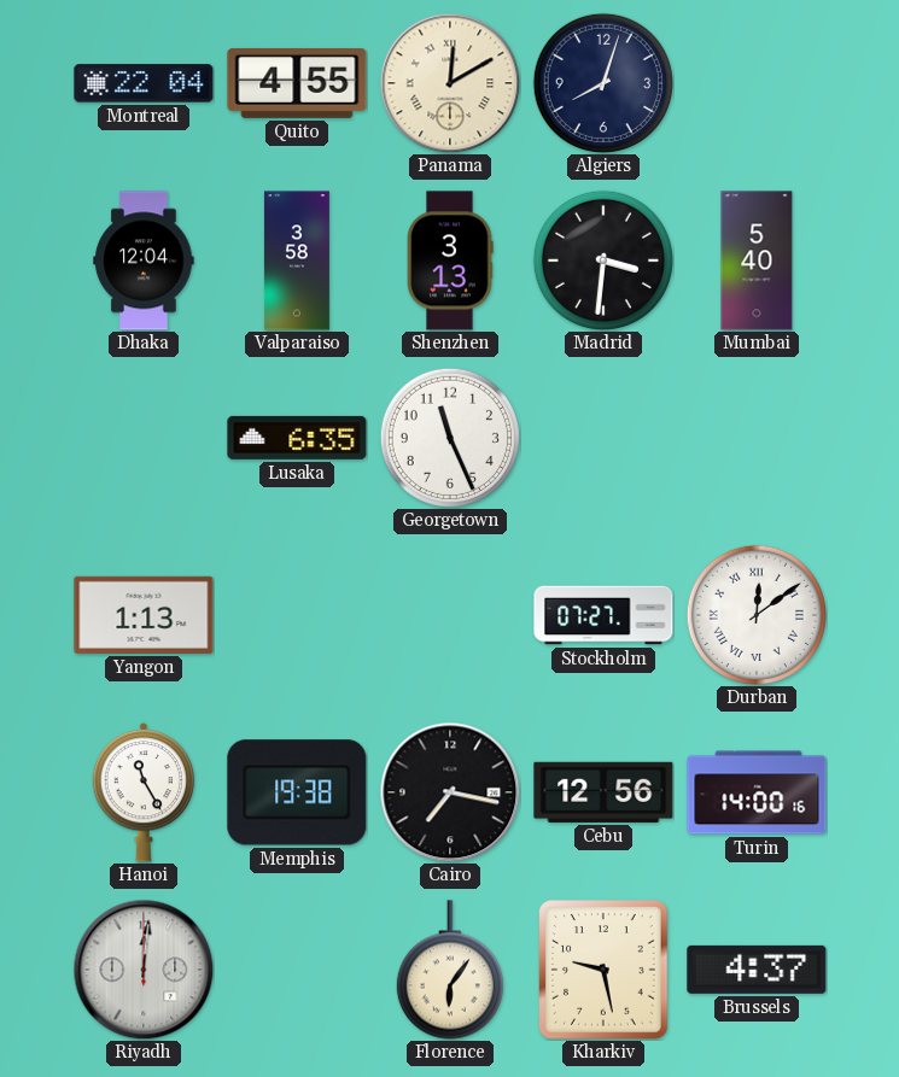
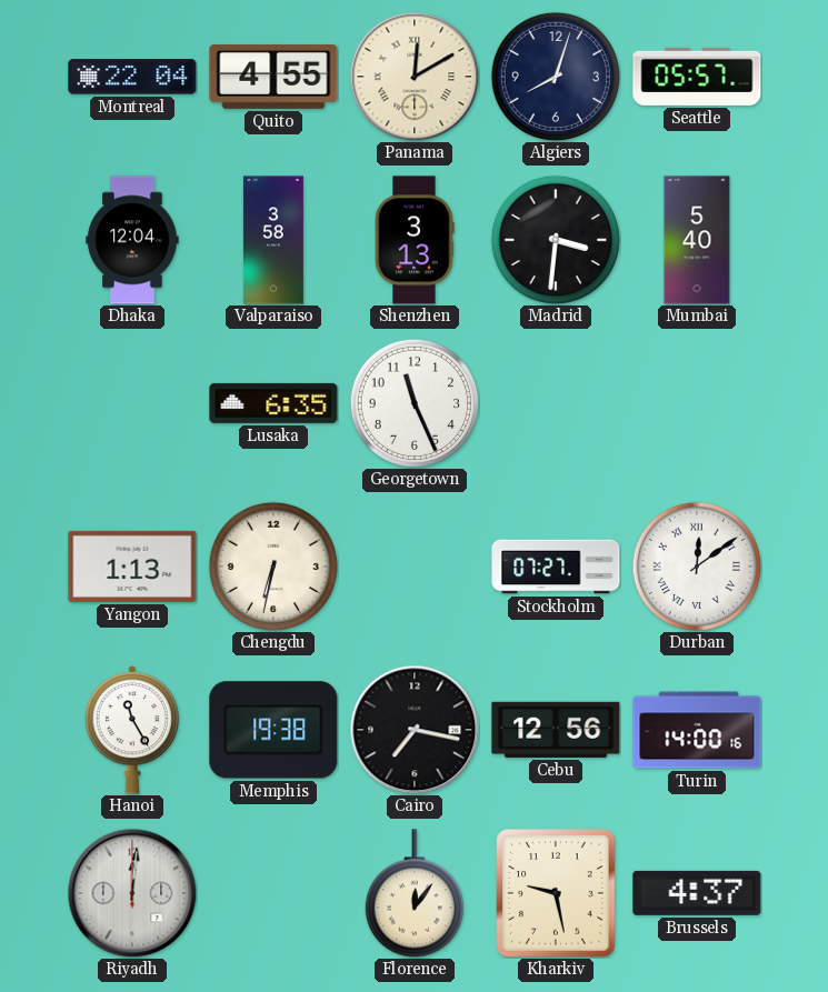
Seattle: none -> 05:57
Chengdu: none -> 6:32
Florence: 6:06 -> 12:06
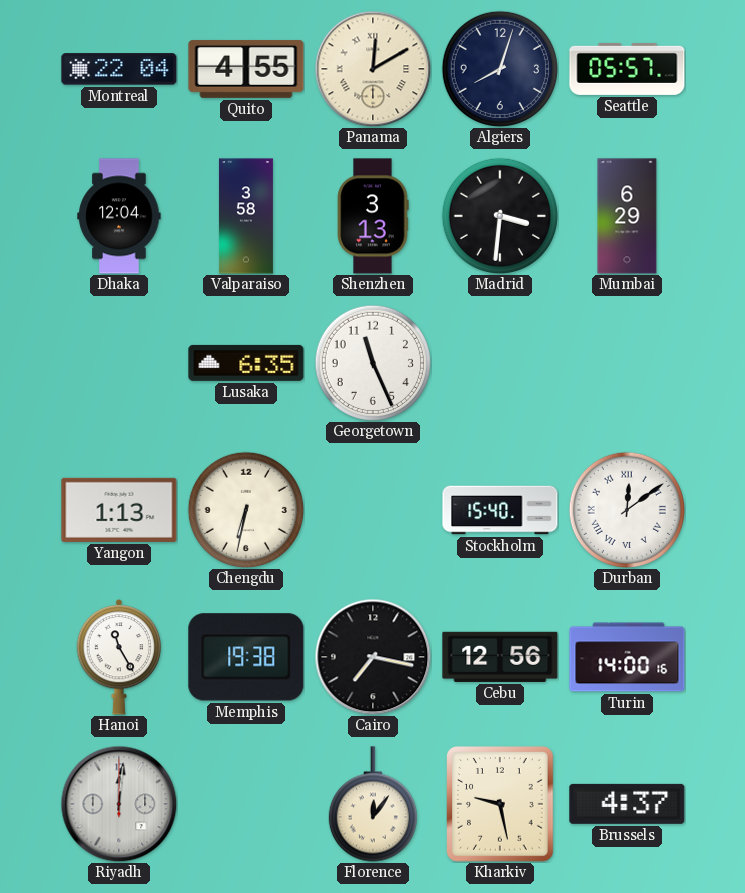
Mumbai: 5:40 -> 6:29
Stockholm: 07:27 -> 15:40
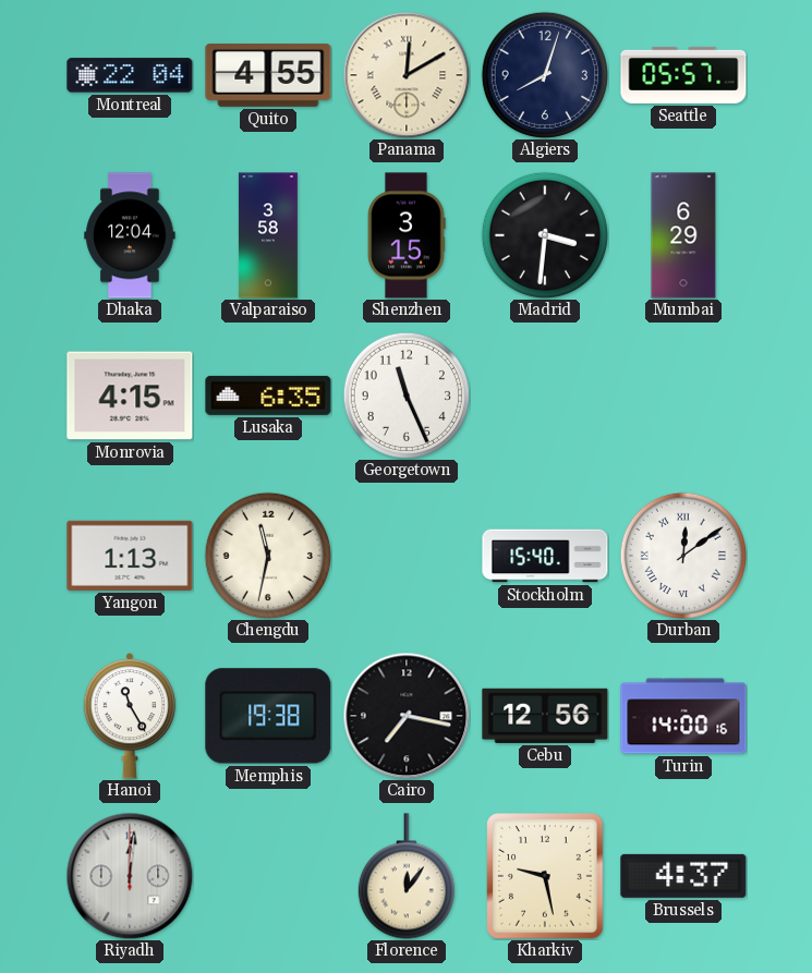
Shenzhen: 3:13 -> 3:15
Monrovia: none -> 4:15
Chengdu: 6:32 -> 11:32
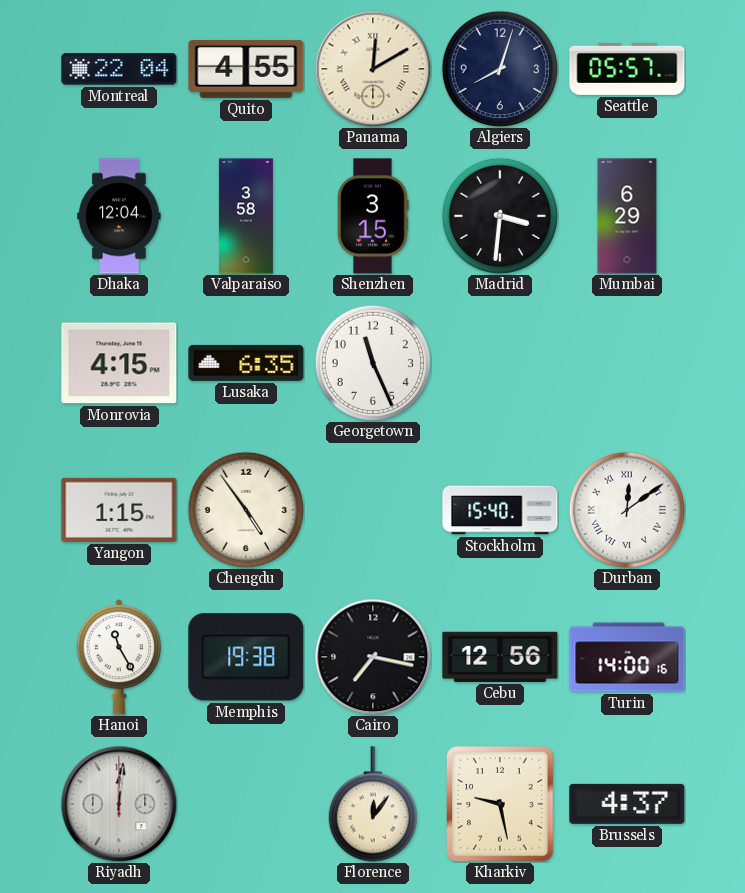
Yangon: 1:13 -> 1:15
Chengdu: 11:32 -> 4:54
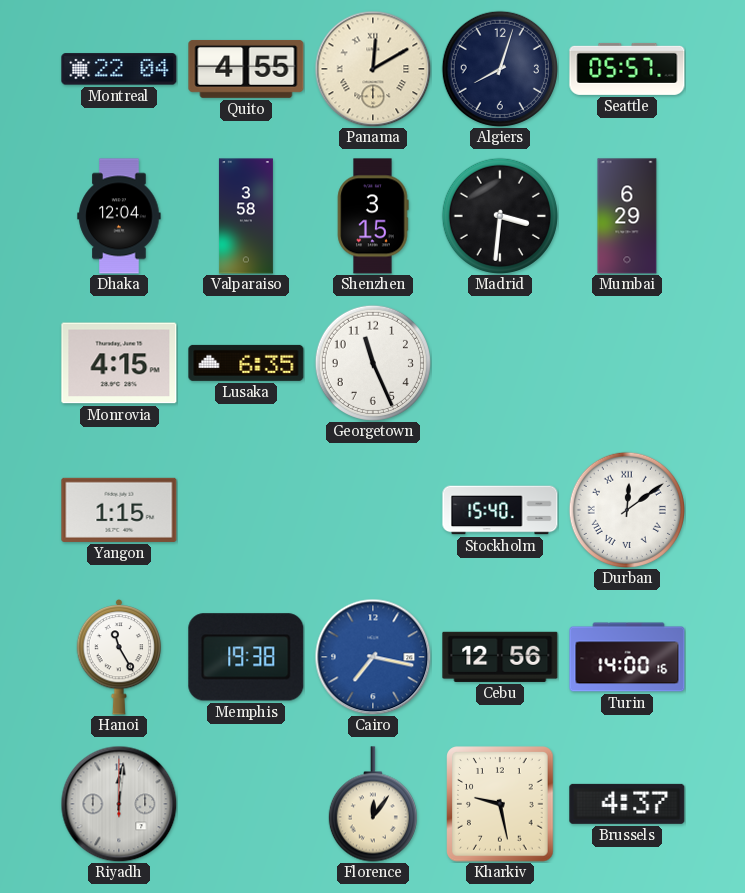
Chengdu: 4:54 -> none
Cairo dial: black -> blue
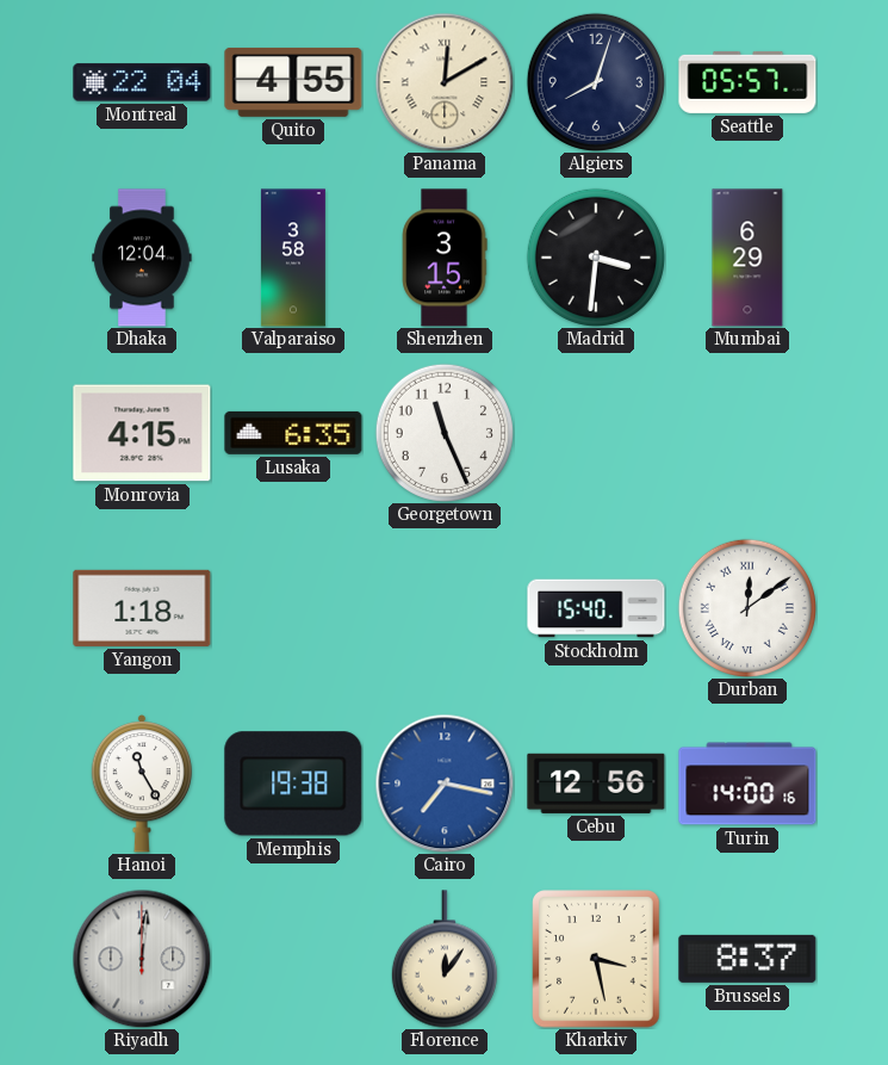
Yangon: 1:15 -> 1:18
Kharkiv: 9:28 -> 3:28
Brussels: 4:37 -> 8:37
